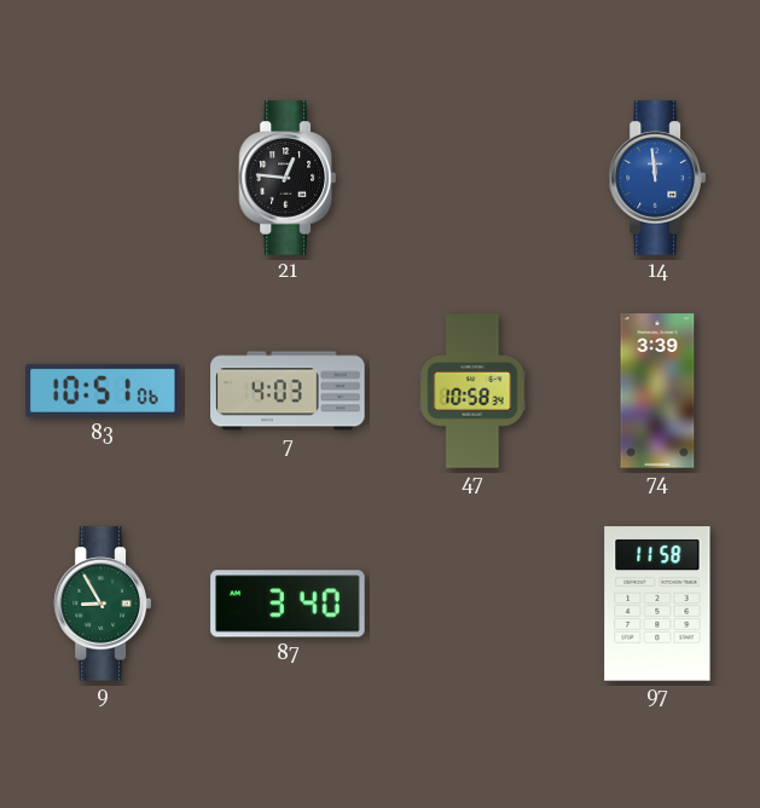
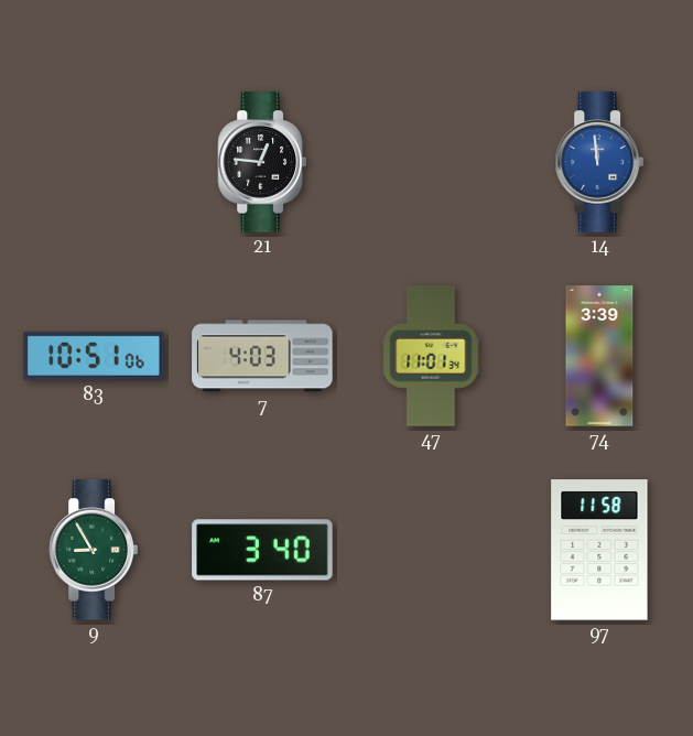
47: 10:58 -> 11:01
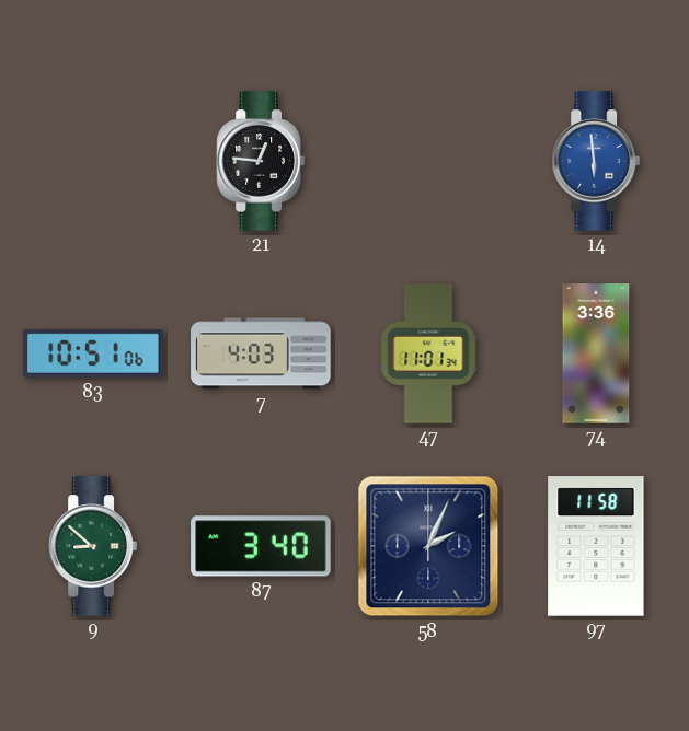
14: 11:59 -> 5:59
74: 3:39 -> 3:36
9: 8:55 -> 8:52
58: none -> 2:04
